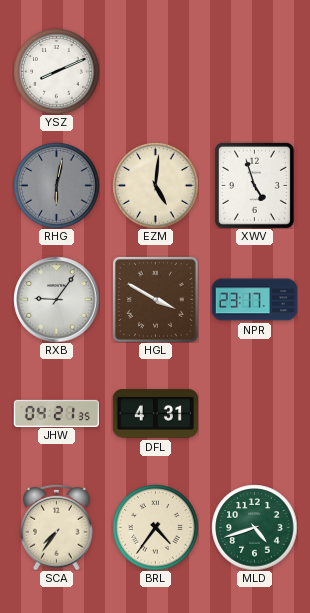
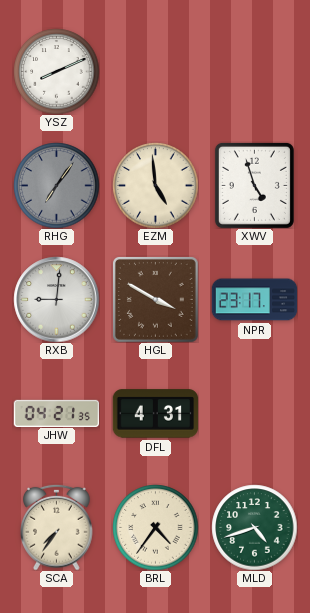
RHG: 6:02 -> 7:06
EZM: 5:01 -> 4:59
RXB: 9:06 -> 9:01
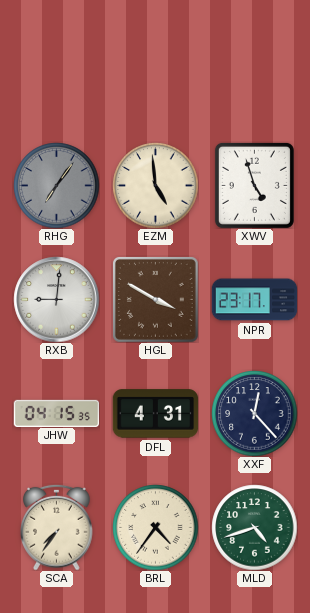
YSZ: 8:11 -> none
JHW: 04:21 -> 04:15
XXF: none -> 12:23
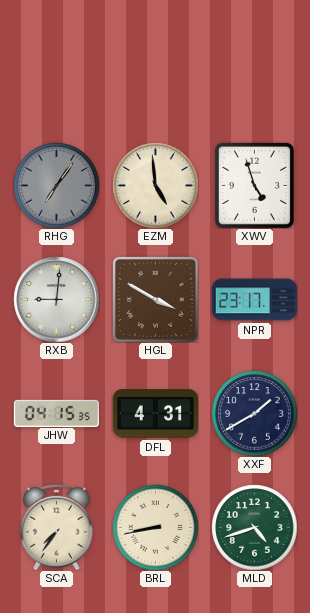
XXF: 12:23 -> 1:40
BRL: 4:36 -> 8:43
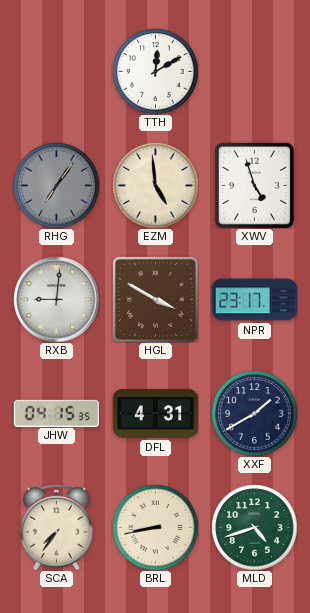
TTH: none -> 12:10
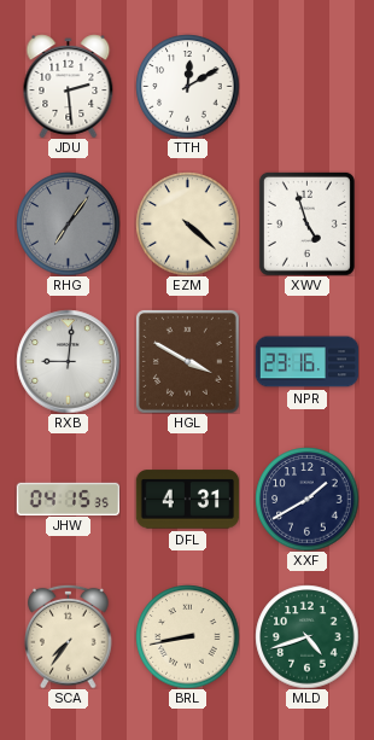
JDU: none -> 2:29
EZM: 4:59 -> 4:22
NPR: 23:17 -> 23:16
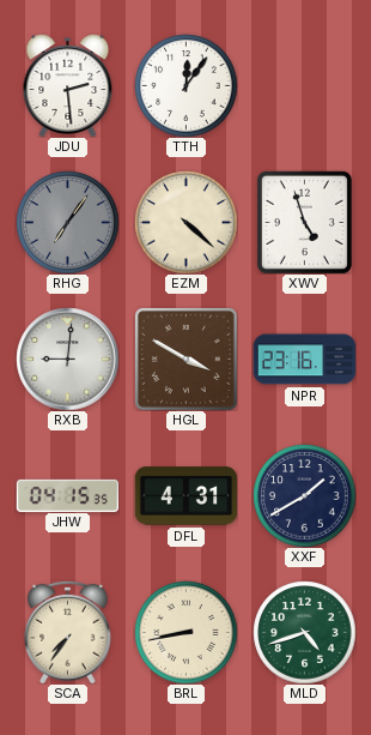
TTH: 12:10 -> 12:06
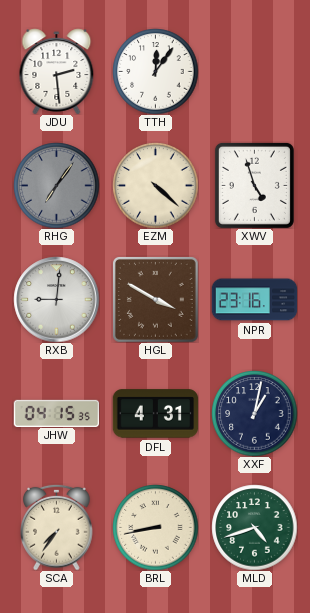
XXF: 1:40 -> 1:02
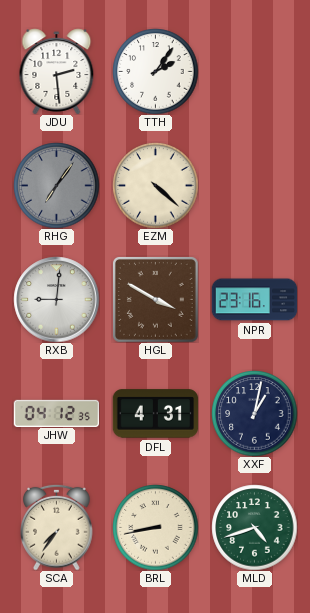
TTH: 12:06 -> 2:06
XWV: 4:57 -> none
JHW: 04:15 -> 04:12
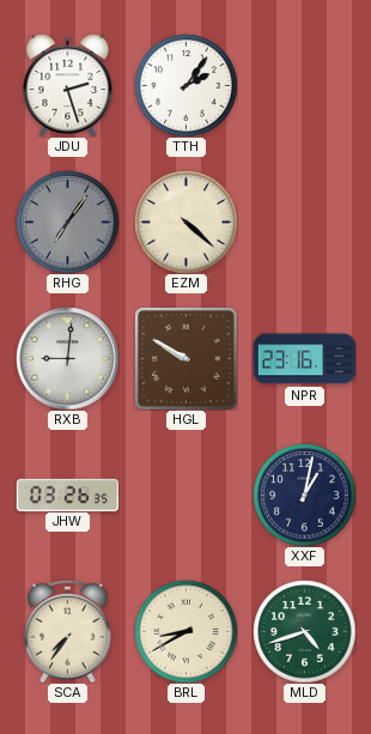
JDU: 2:29 -> 2:27
HGL: 3:50 -> 9:50
JHW: 04:12 -> 03:26
DFL: 4:31 -> none
BRL: 8:43 -> 8:40
